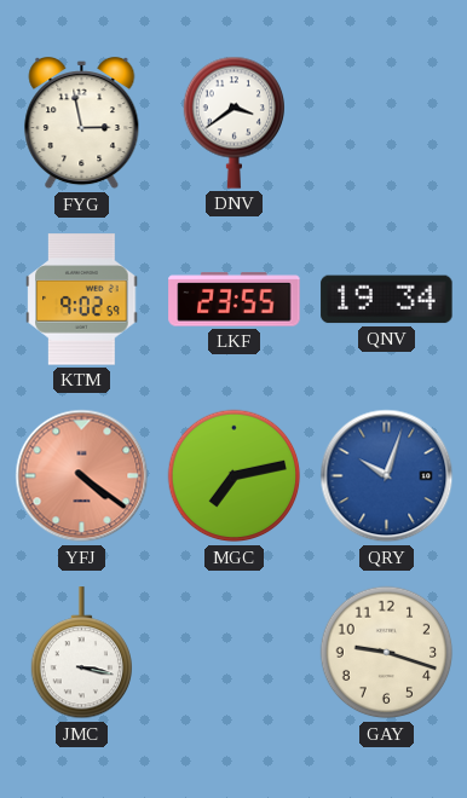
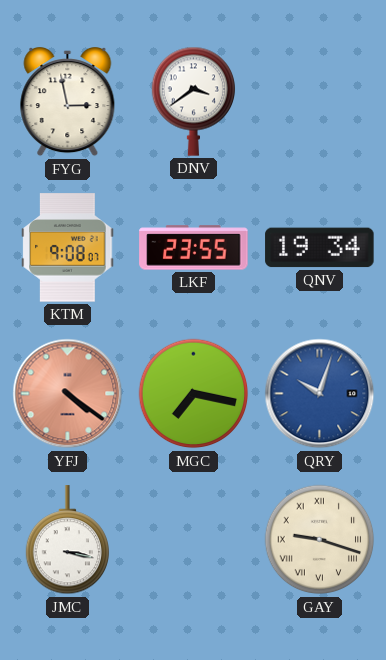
KTM: 9:02 -> 9:08
MGC: 7:13 -> 7:17
GAY numerals: Arabic -> Roman
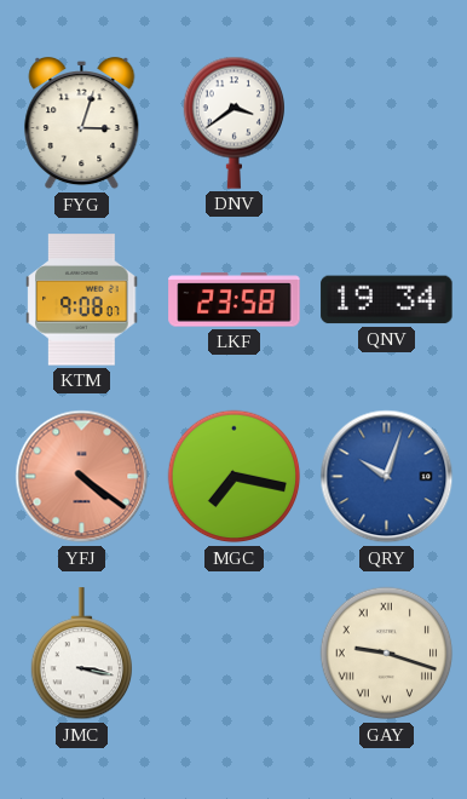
FYG: 2:58 -> 3:03
LKF: 23:55 -> 23:58
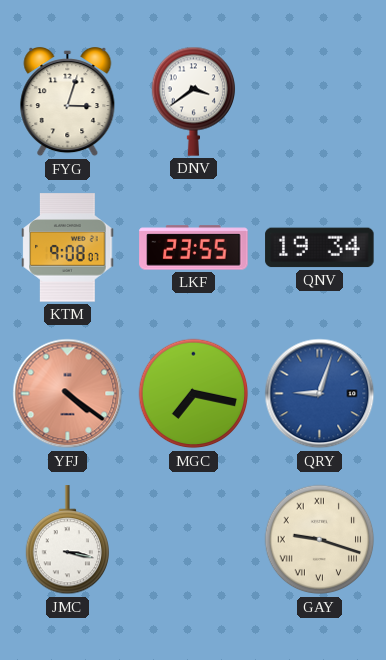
LKF: 23:58 -> 23:55
QRY: 10:03 -> 9:03
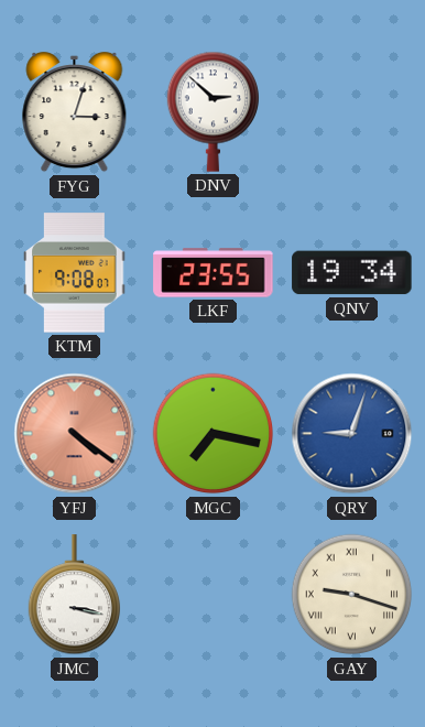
DNV: 3:39 -> 2:52
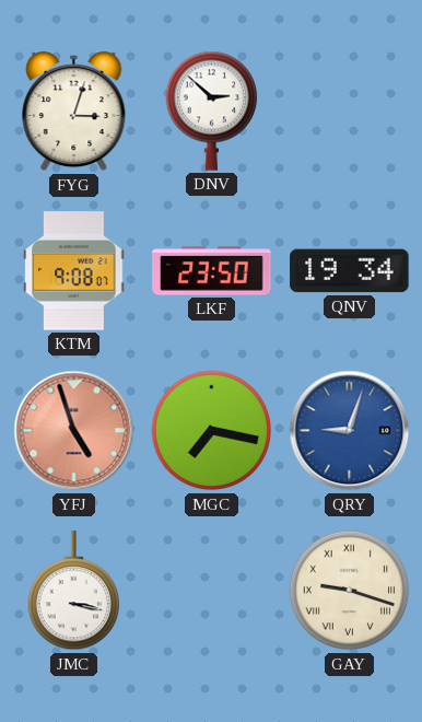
LKF: 23:55 -> 23:50
YFJ: 4:21 -> 4:57
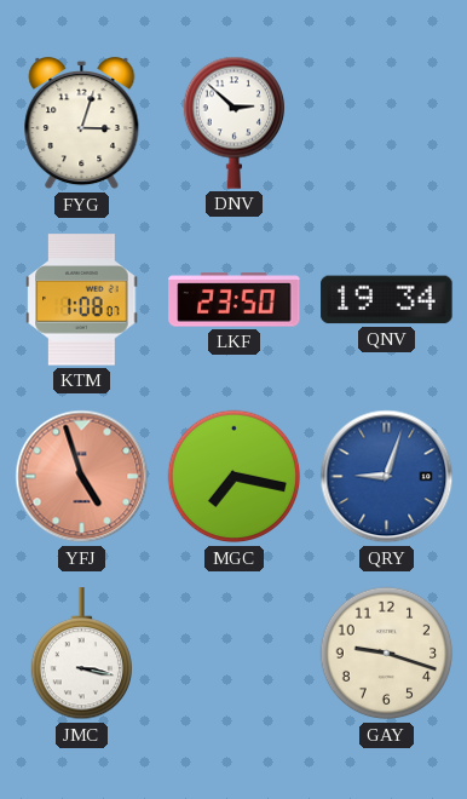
KTM: 9:08 -> 1:08
GAY numerals: Roman -> Arabic
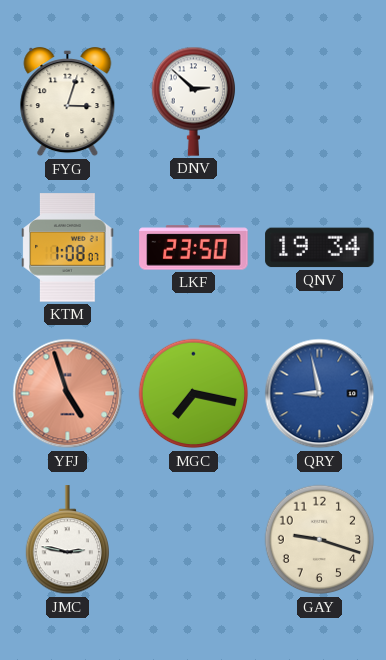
QRY: 9:03 -> 8:58
JMC: 3:17 -> 2:47
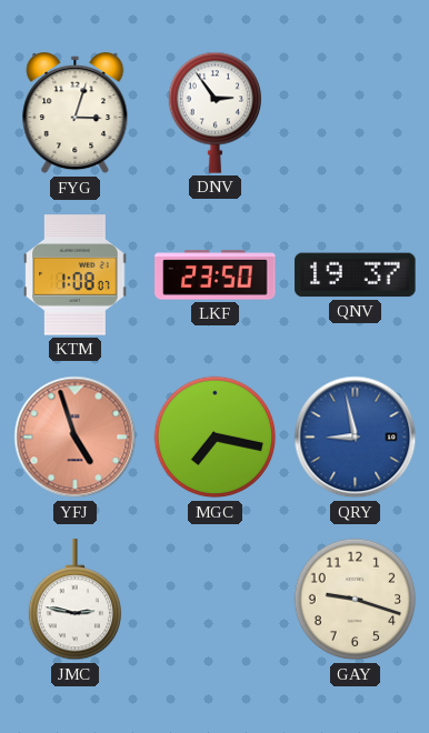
DNV: 2:52 -> 2:54
QNV: 19:34 -> 19:37
